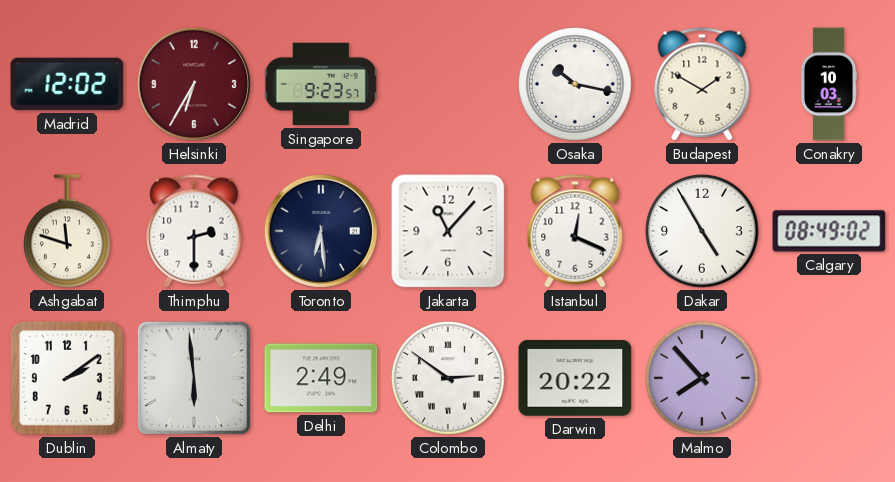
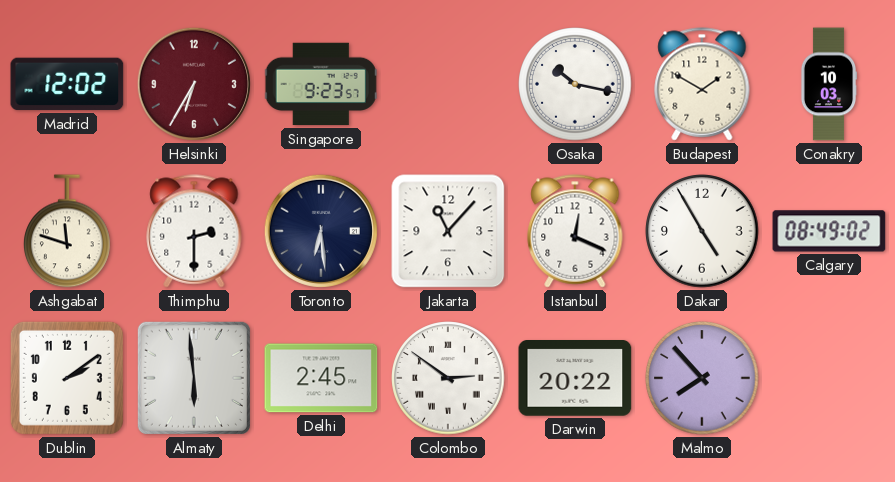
Delhi: 2:49 -> 2:45
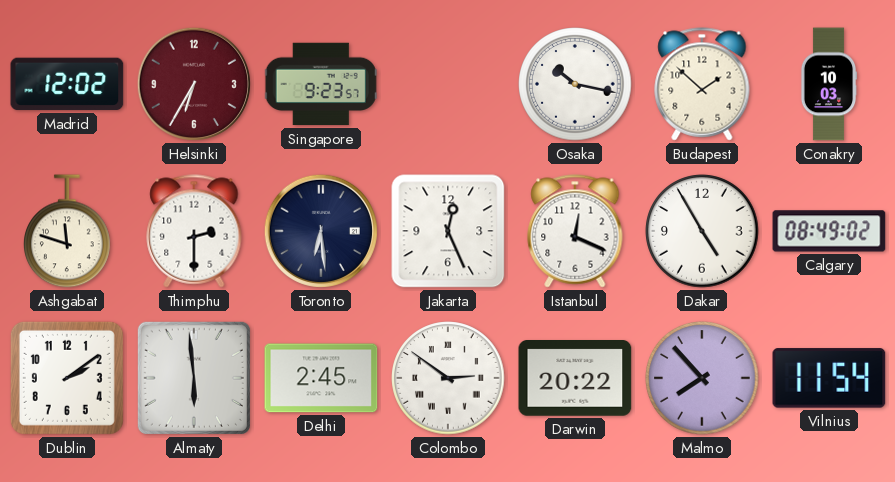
Budapest: 1:50 -> 1:52
Jakarta: 11:07 -> 12:26
Vilnius: none -> 11:54
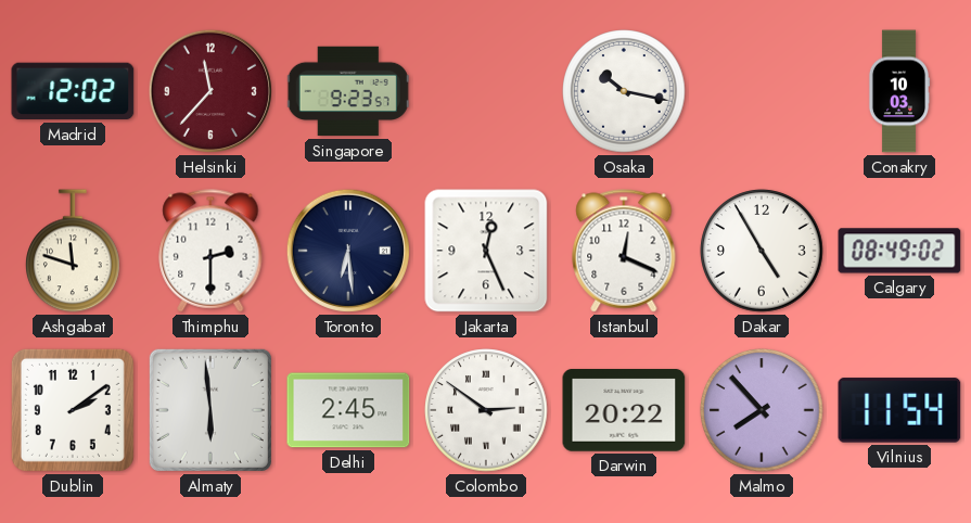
Helsinki: 6:35 -> 11:37
Budapest: 1:52 -> none
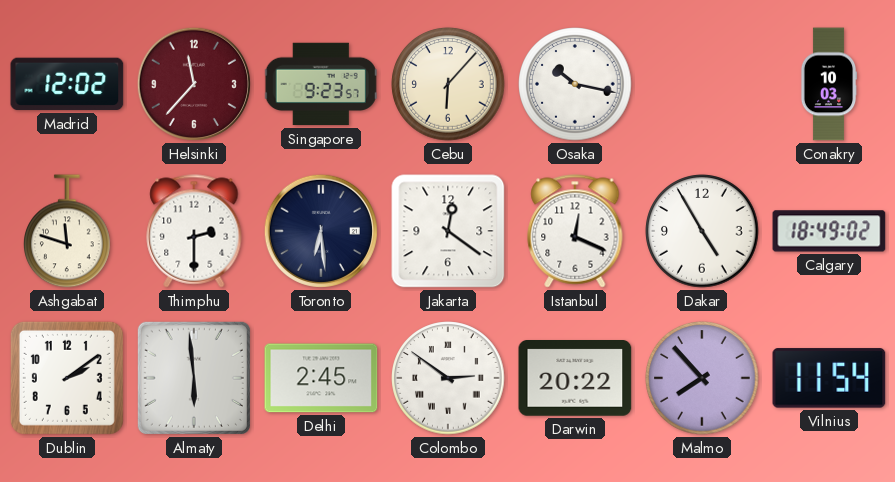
Cebu: none -> 6:07
Jakarta: 12:26 -> 12:21
Calgary: 08:49 -> 18:49
